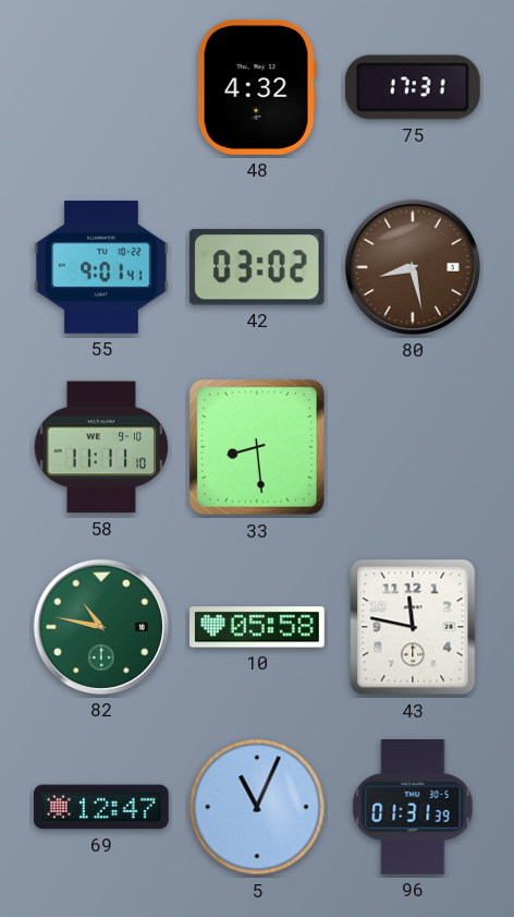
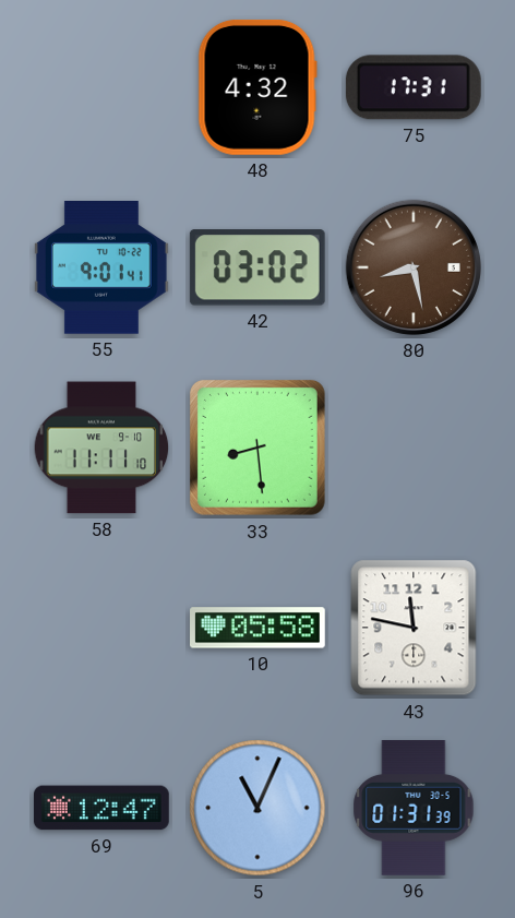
82: 10:47 -> none
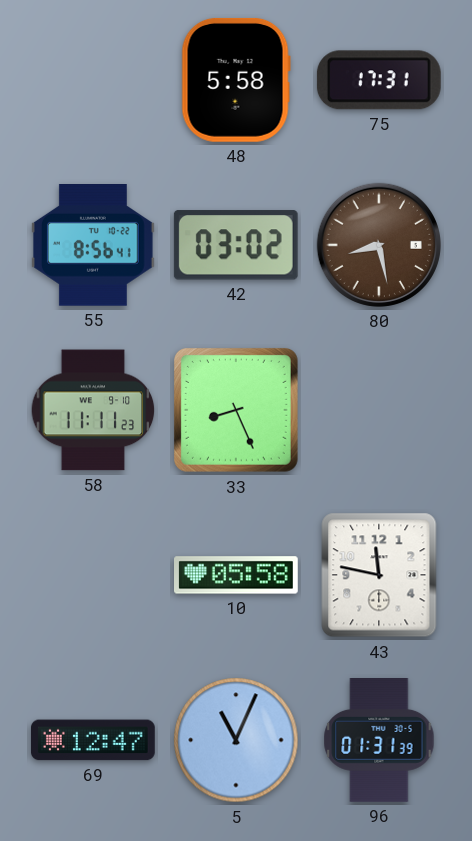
48: 4:32 -> 5:58
55: 9:01 -> 8:56
58: 11:11:10 -> 11:11:23
33: 8:29 -> 8:26
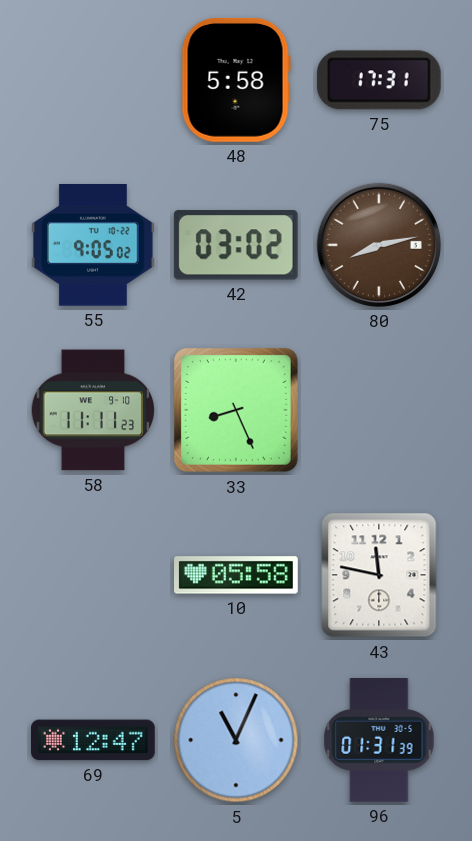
55: 8:56 -> 9:05
80: 8:28 -> 8:13
